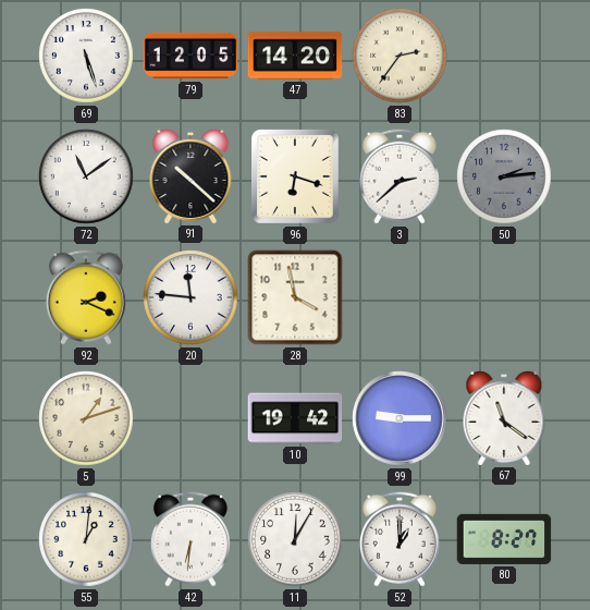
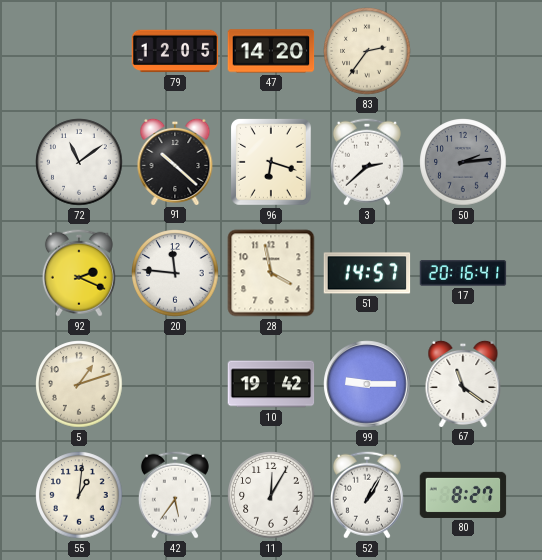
69: 5:27 -> none
51: none -> 14:57
17: none -> 20:16
42: 6:31 -> 5:36
52: 1:00 -> 1:05
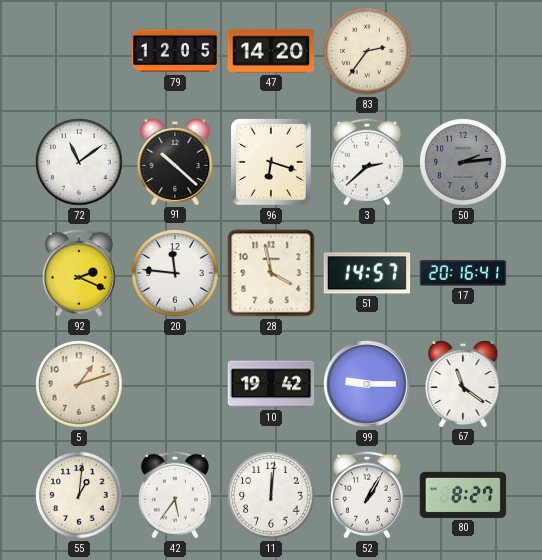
11: 12:05 -> 12:01
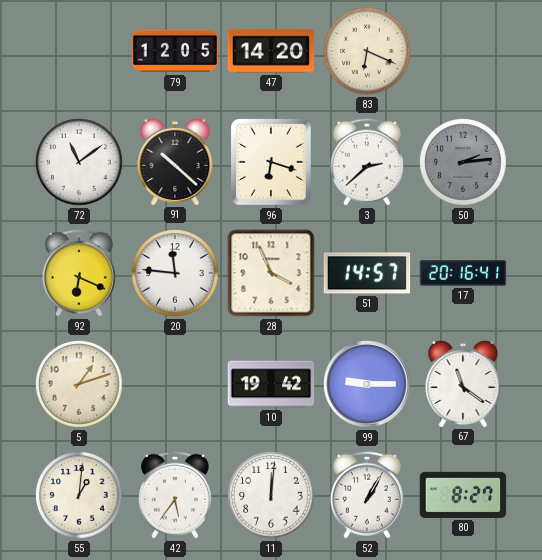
83: 2:36 -> 6:19
92: 2:19 -> 6:19
28: 3:58 -> 3:56
